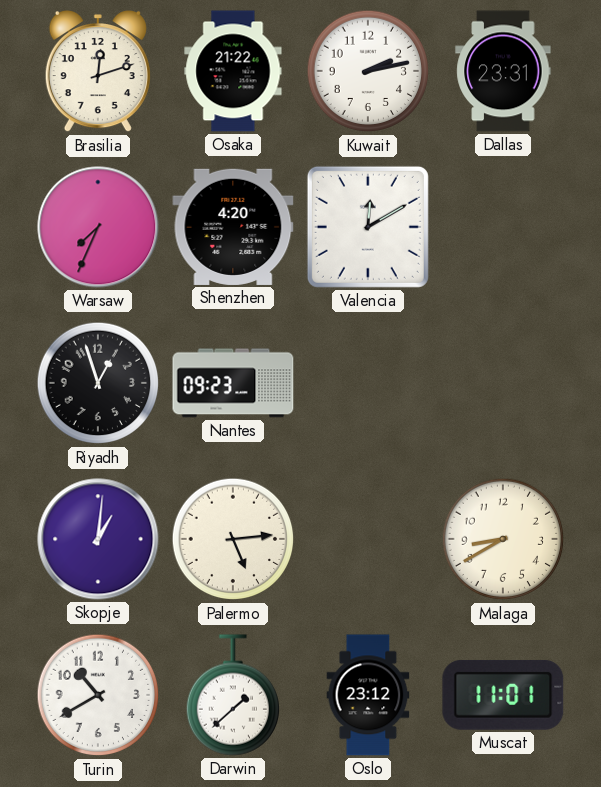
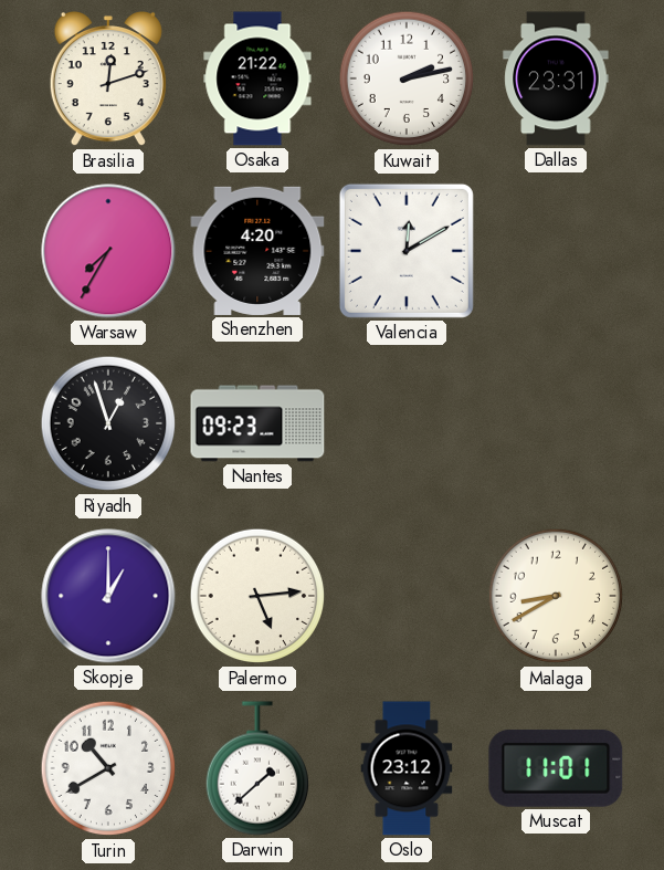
Warsaw: 7:34 -> 7:35
Skopje: 1:01 -> 1:00
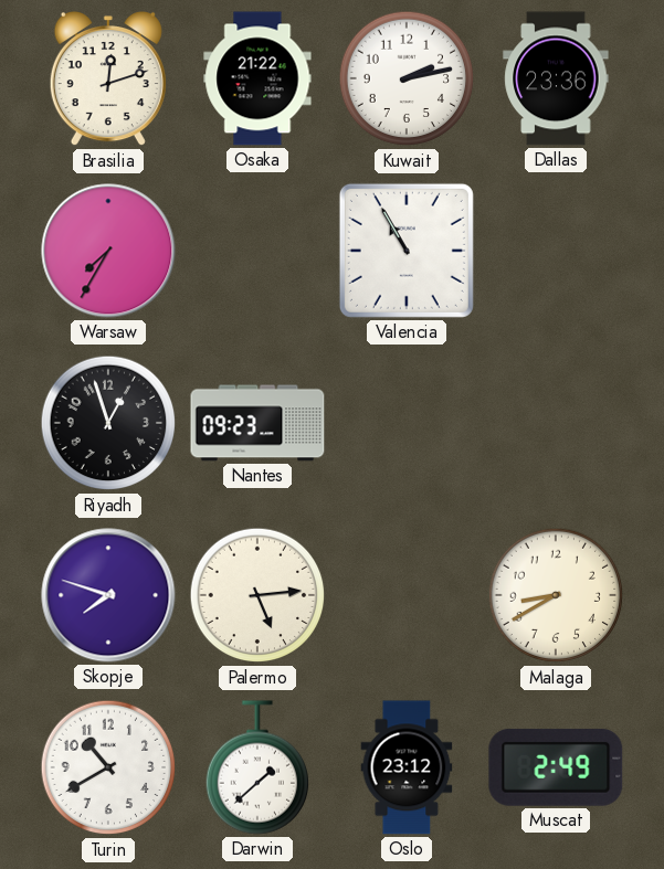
Dallas: 23:31 -> 23:36
Shenzhen: 4:20 -> none
Valencia: 12:10 -> 10:55
Skopje: 1:00 -> 7:48
Muscat: 11:01 -> 2:49
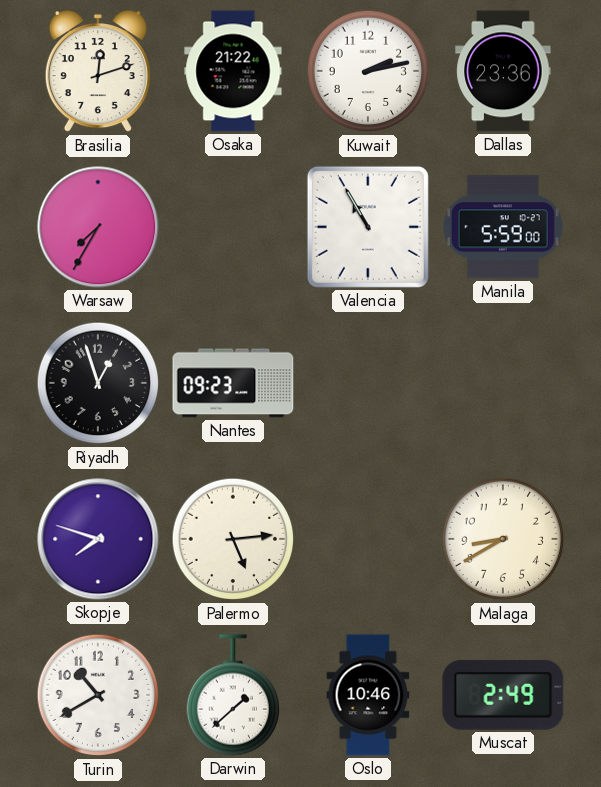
Manila: none -> 5:59
Oslo: 23:12 -> 10:46
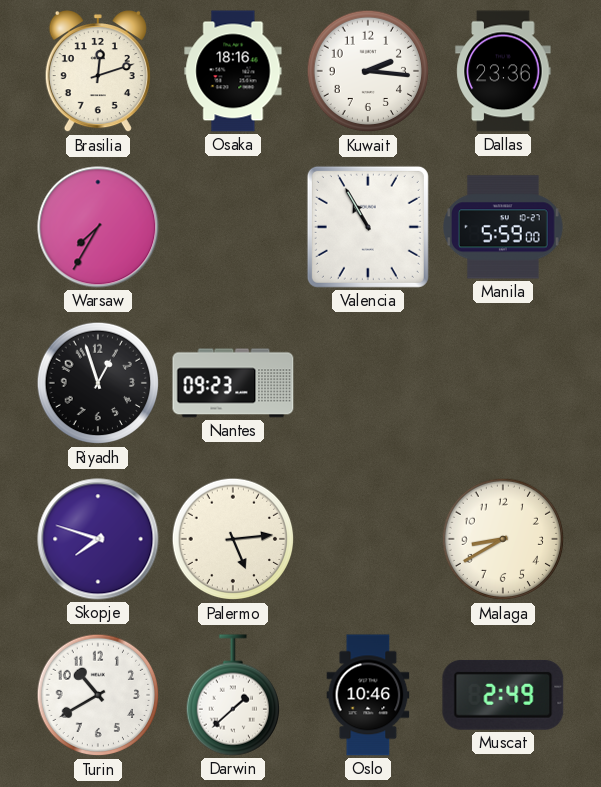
Osaka: 21:22 -> 18:16
Kuwait: 2:13 -> 2:16
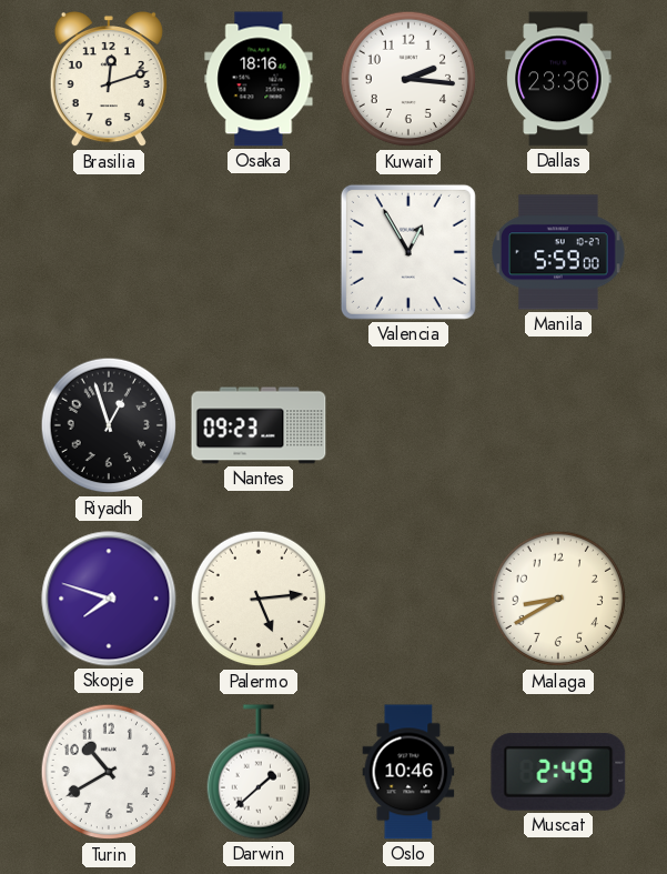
Warsaw: 7:35 -> none
Valencia: 10:55 -> 12:55
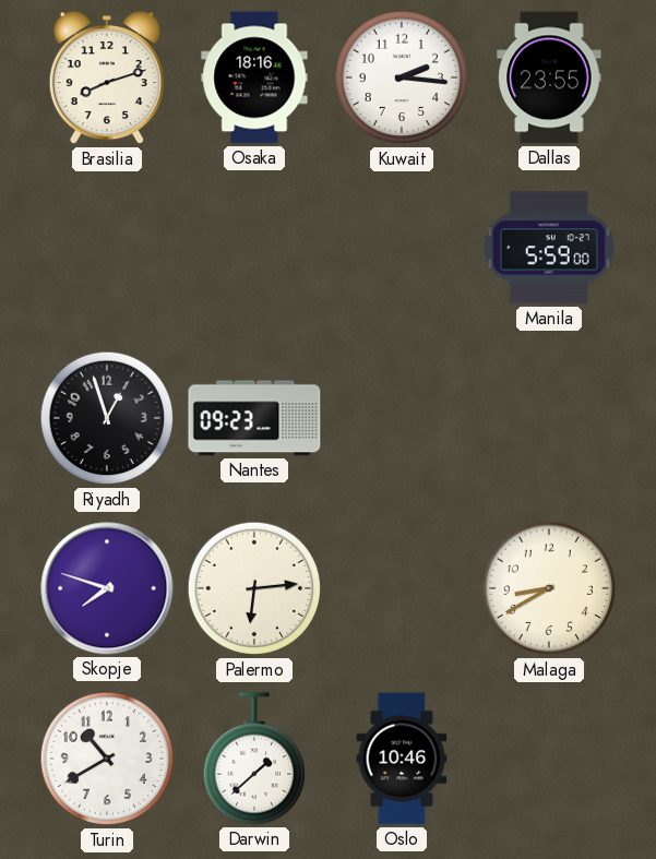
Brasilia: 12:12 -> 8:12
Dallas: 23:36 -> 23:55
Valencia: 12:55 -> none
Palermo: 5:14 -> 6:14
Muscat: 2:49 -> none
